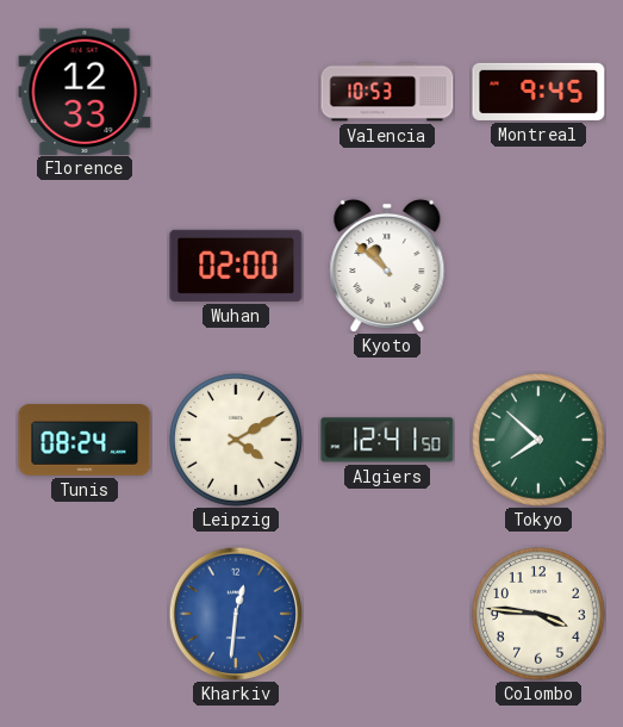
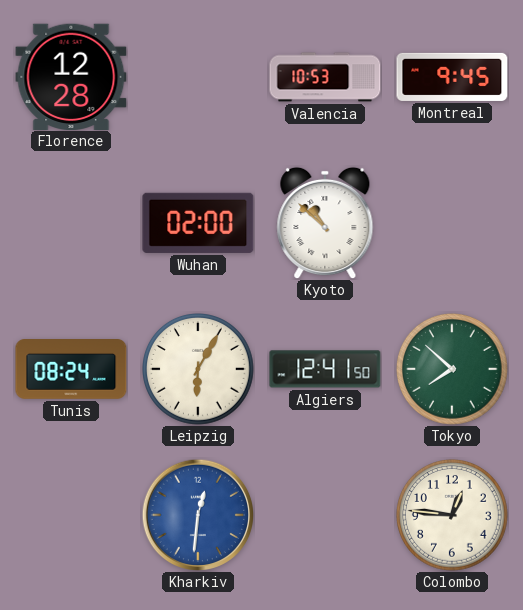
Florence: 12:33 -> 12:28
Leipzig: 4:10 -> 6:05
Colombo: 3:46 -> 12:46
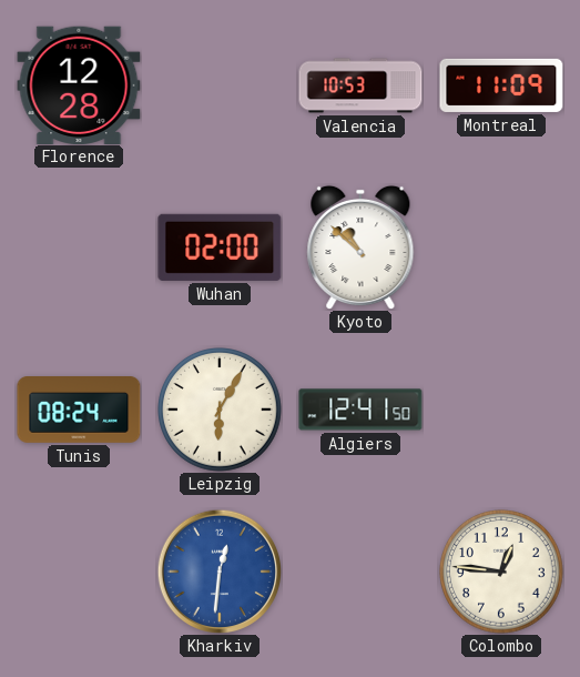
Montreal: 9:45 -> 11:09
Tokyo: 7:52 -> none
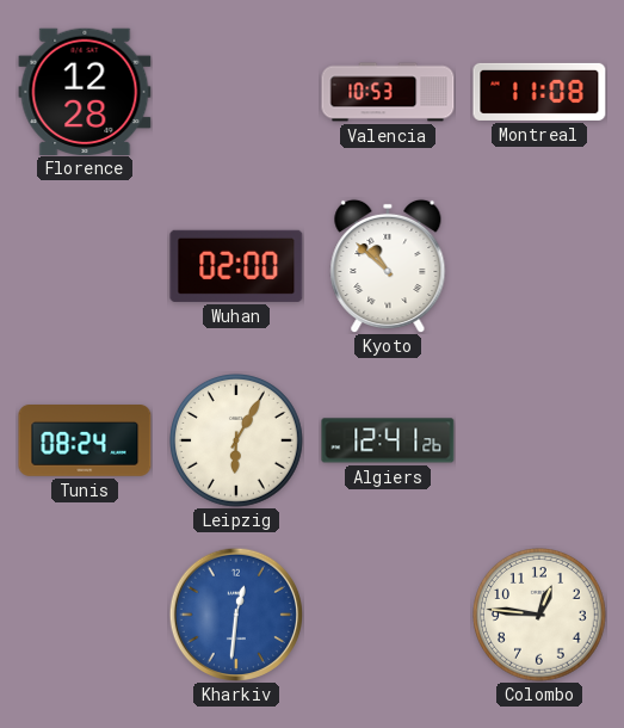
Montreal: 11:09 -> 11:08
Algiers: 12:41:50 -> 12:41:26
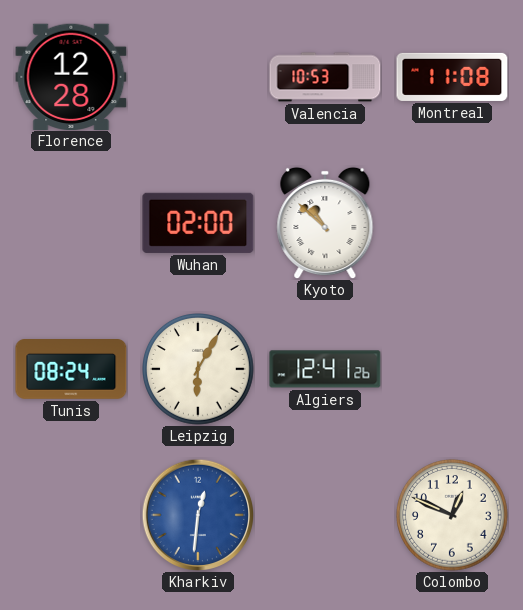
Colombo: 12:46 -> 12:49
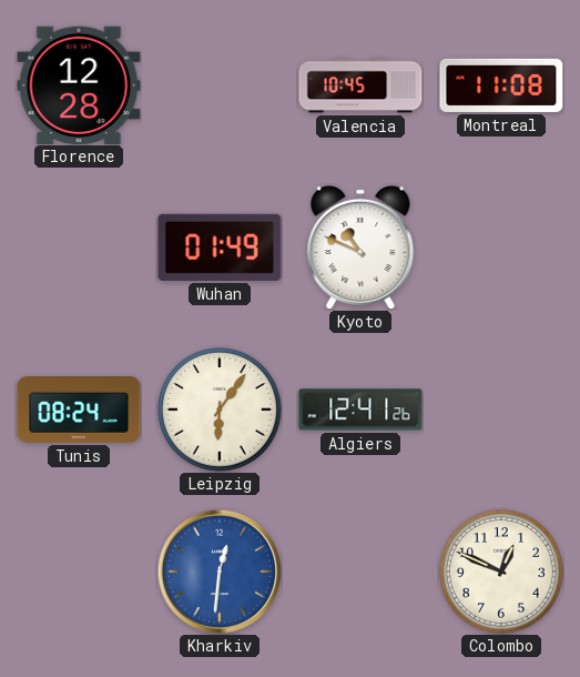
Valencia: 10:53 -> 10:45
Wuhan: 02:00 -> 01:49
Kyoto: 10:52 -> 10:49
Leipzig: 6:05 -> 6:06
